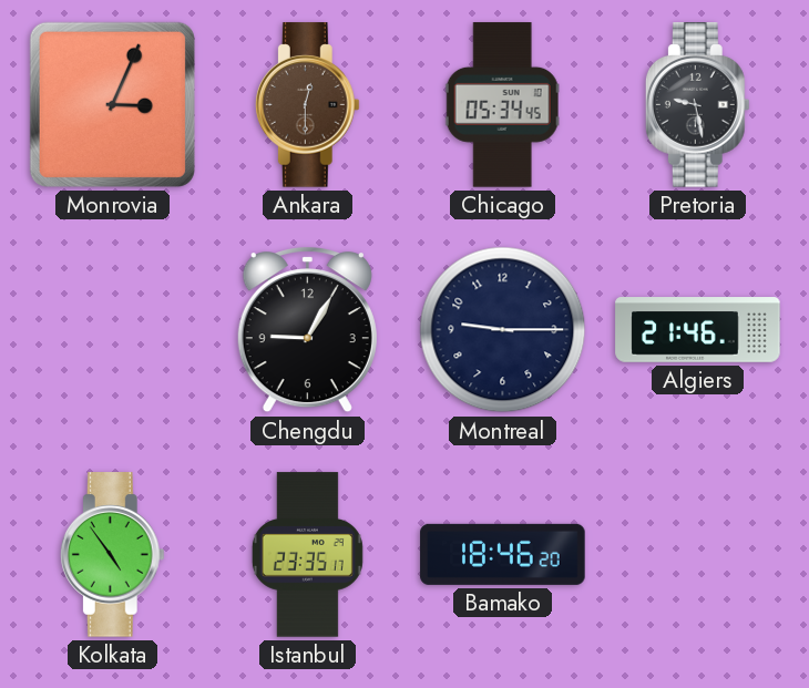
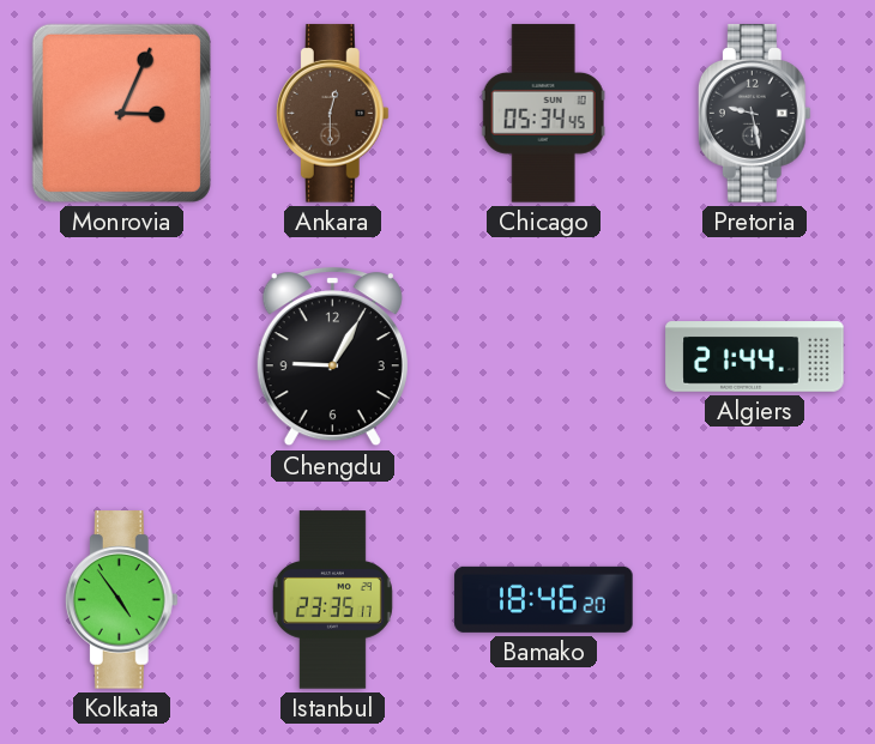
Montreal: 9:15 -> none
Algiers: 21:46 -> 21:44
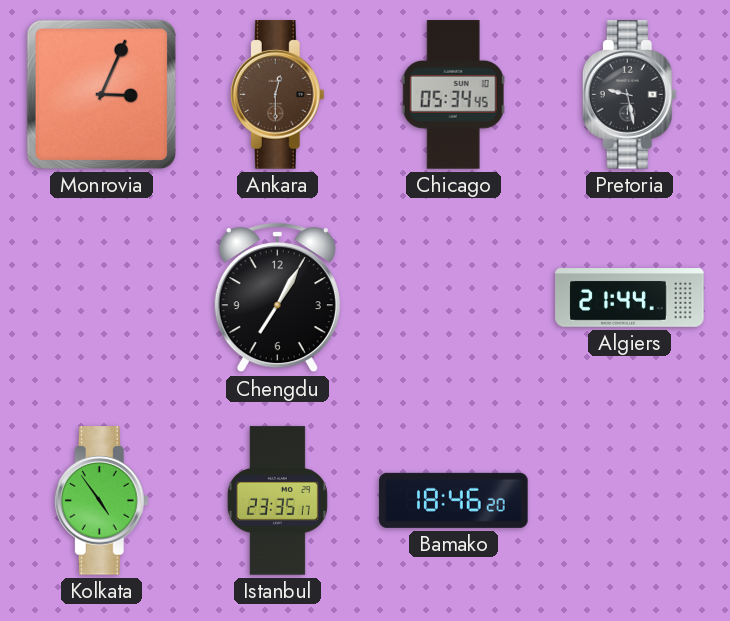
Chengdu: 9:05 -> 7:05
